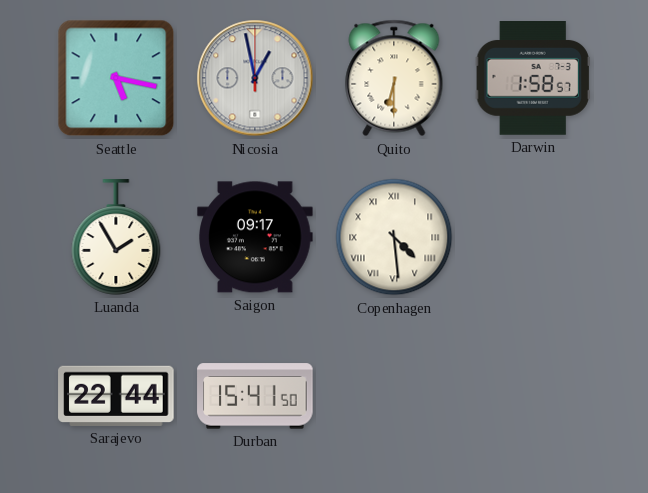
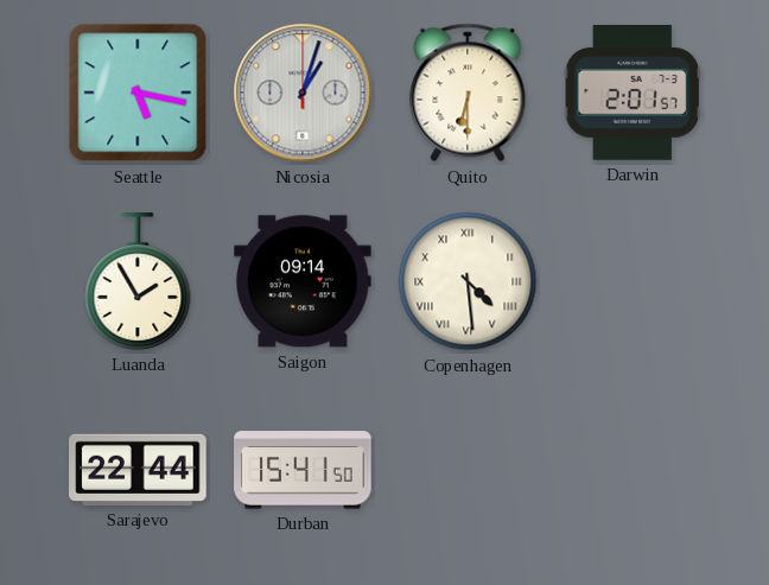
Nicosia: 12:58 -> 1:03
Darwin: 1:58 -> 2:01
Saigon: 09:17 -> 09:14
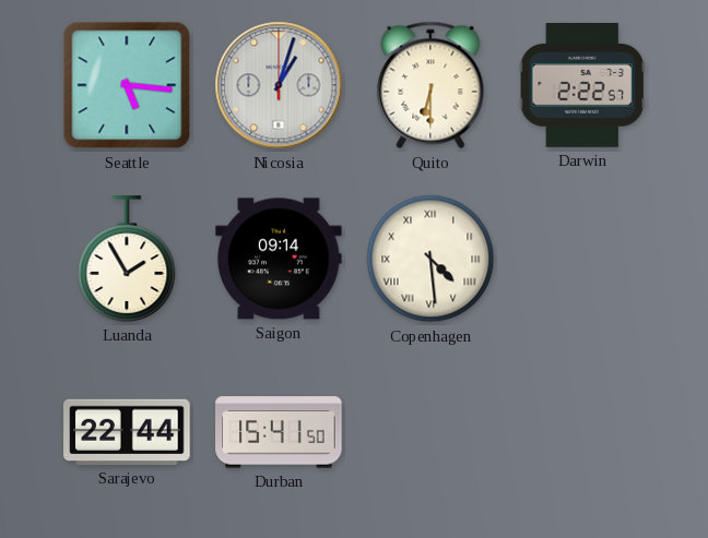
Seattle: 5:17 -> 5:16
Darwin: 2:01 -> 2:22
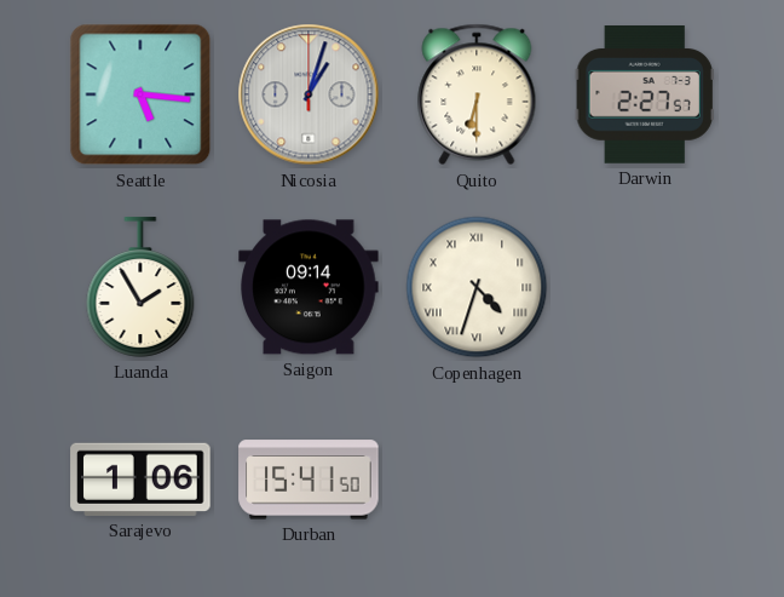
Darwin: 2:22 -> 2:27
Copenhagen: 4:29 -> 4:33
Sarajevo: 22:44 -> 1:06
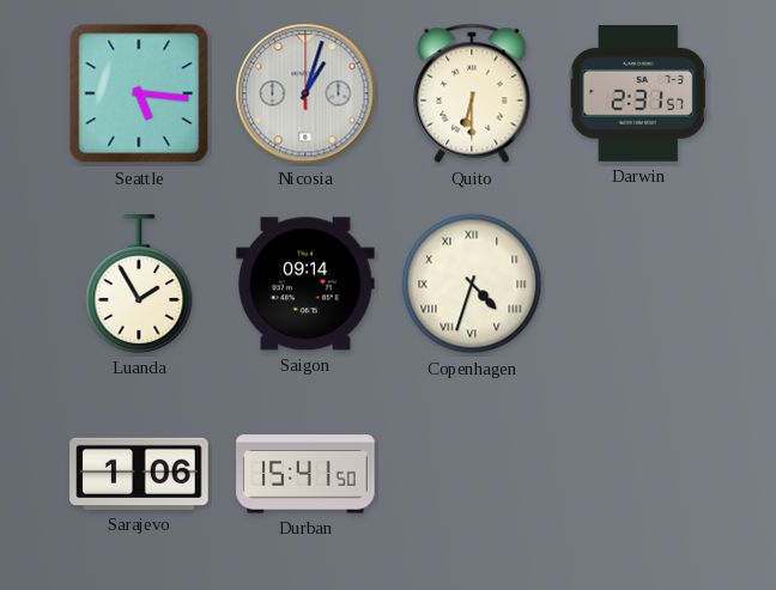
Darwin: 2:27 -> 2:31
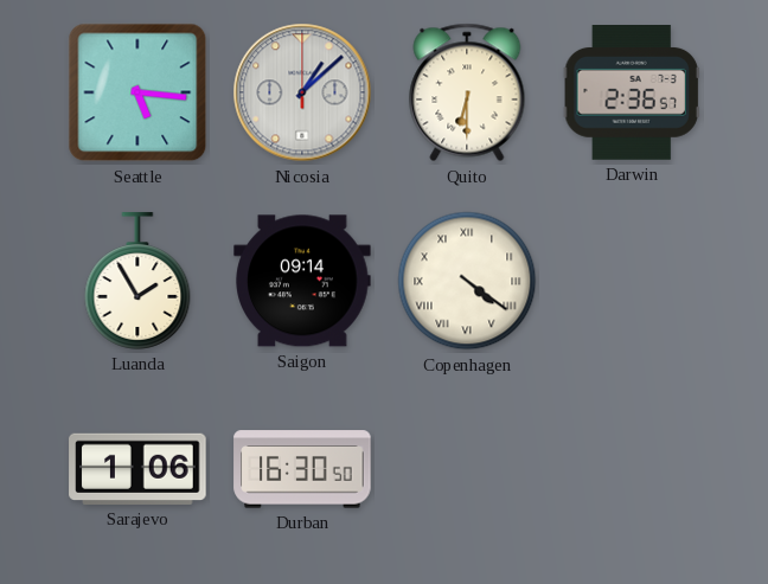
Nicosia: 1:03 -> 1:08
Darwin: 2:31 -> 2:36
Copenhagen: 4:33 -> 4:21
Durban: 15:41 -> 16:30
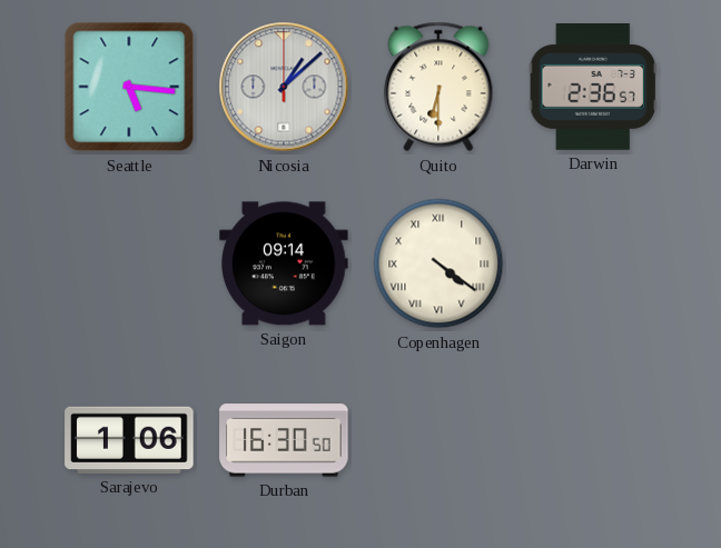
Luanda: 1:55 -> none
